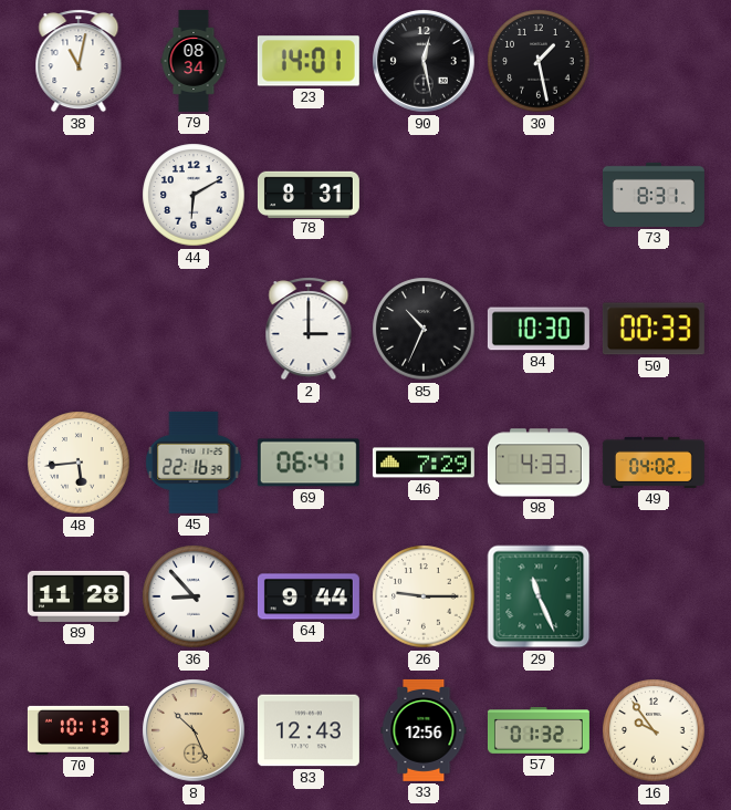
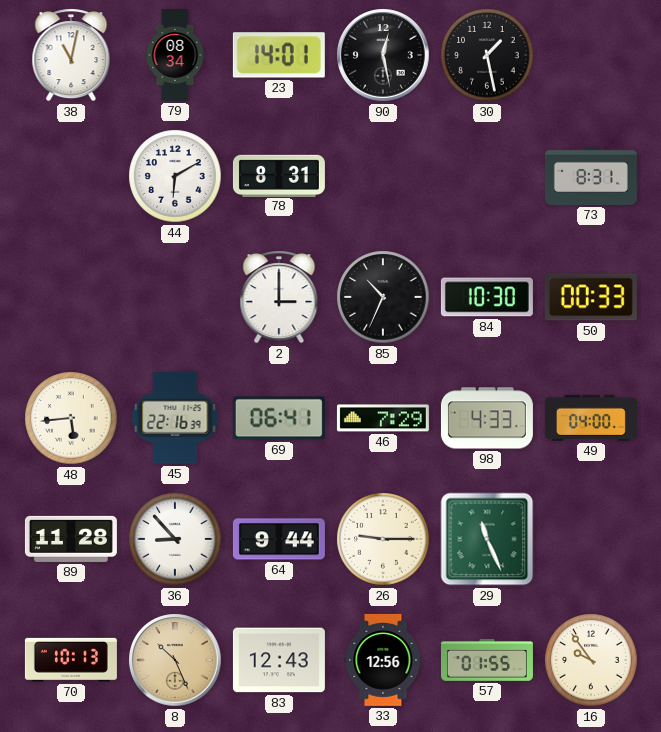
49: 04:02 -> 04:00
57: 01:32 -> 01:55
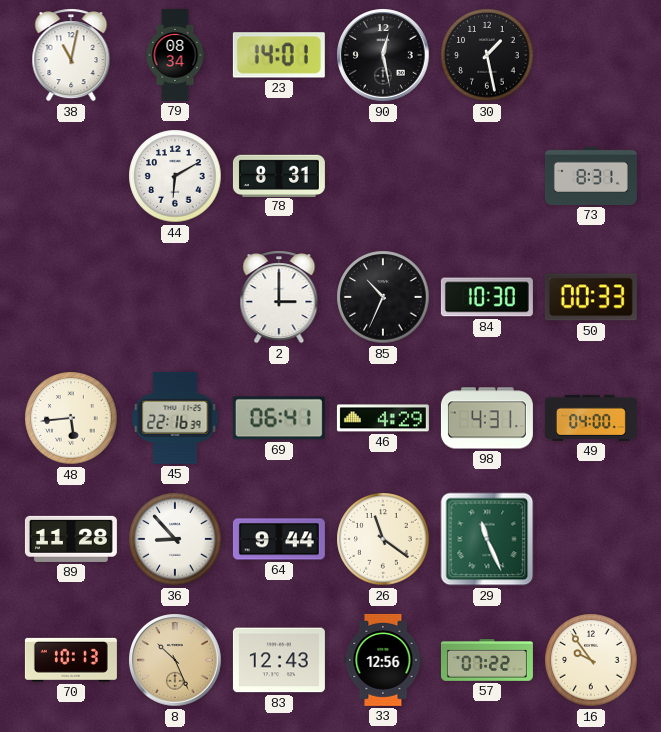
46: 7:29 -> 4:29
98: 4:33 -> 4:31
26: 9:15 -> 11:21
57: 01:55 -> 07:22
